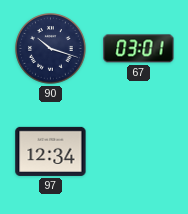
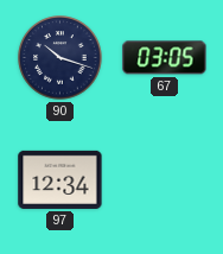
67: 03:01 -> 03:05
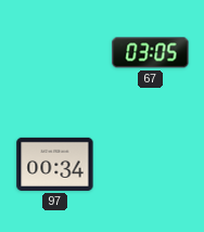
90: 10:18 -> none
97: 12:34 -> 00:34
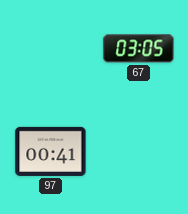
97: 00:34 -> 00:41
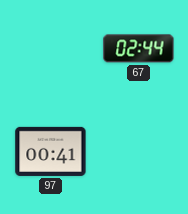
67: 03:05 -> 02:44
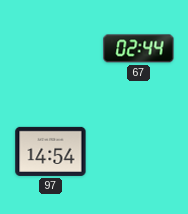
97: 00:41 -> 14:54
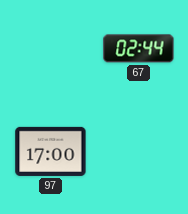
97: 14:54 -> 17:00
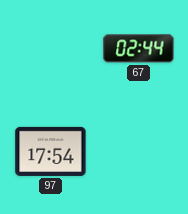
97: 17:00 -> 17:54
